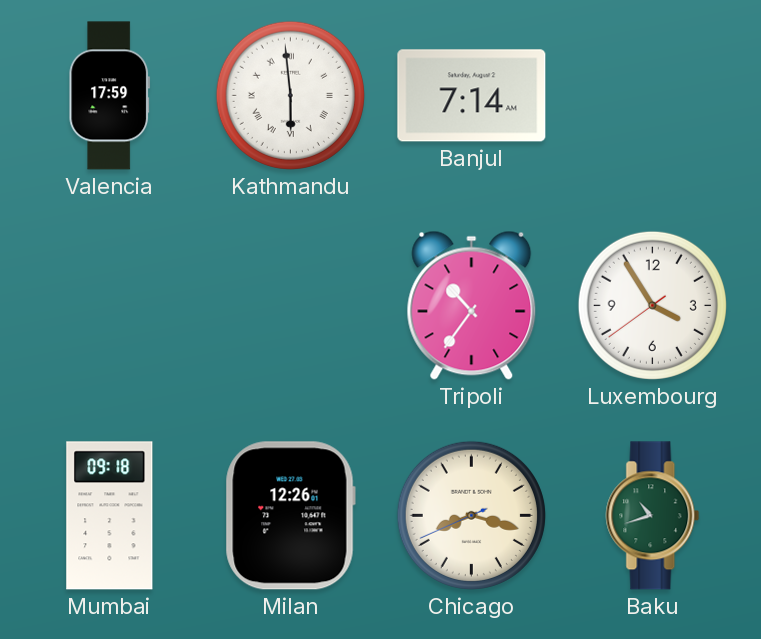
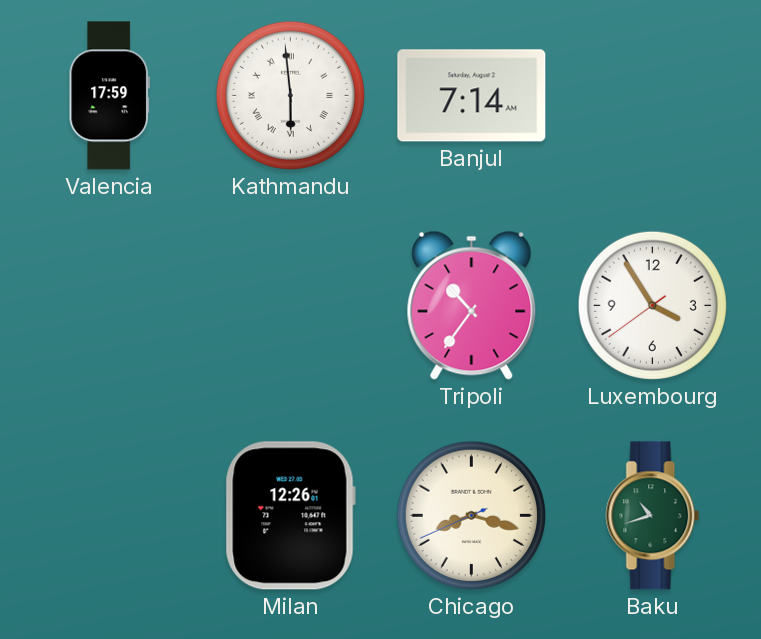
Mumbai: 09:18 -> none
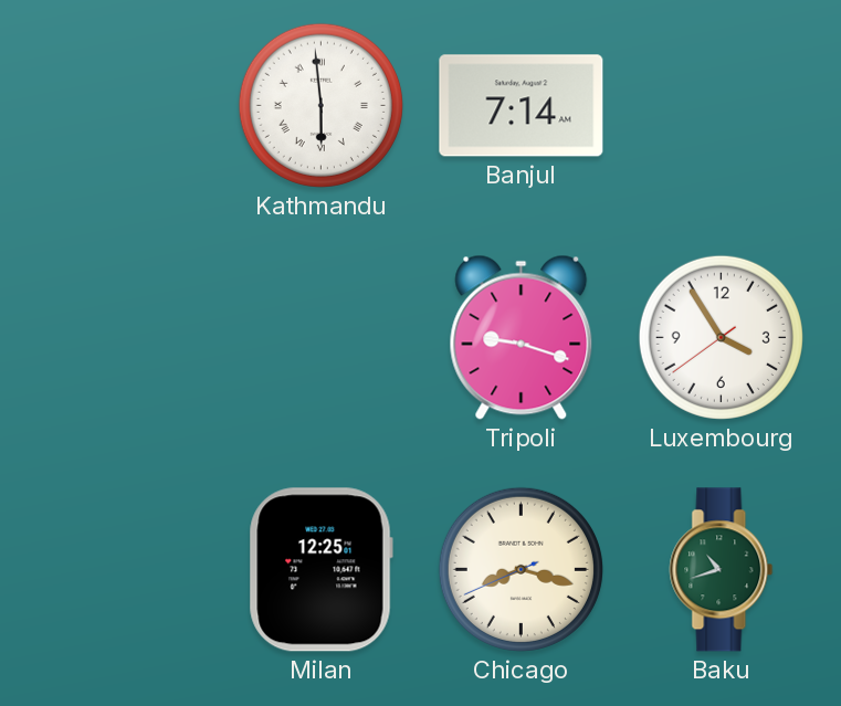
Valencia: 17:59 -> none
Tripoli: 10:36 -> 9:18
Milan: 12:26 -> 12:25
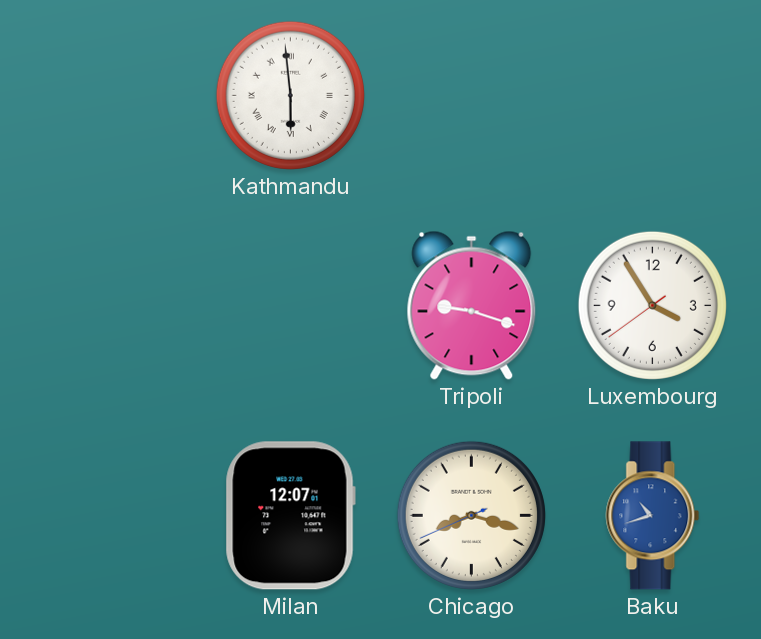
Banjul: 7:14 -> none
Milan: 12:25 -> 12:07
Baku dial: green -> blue
